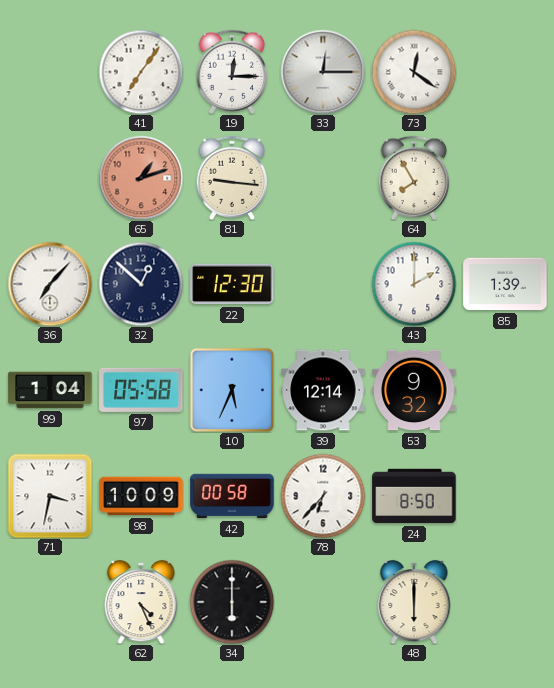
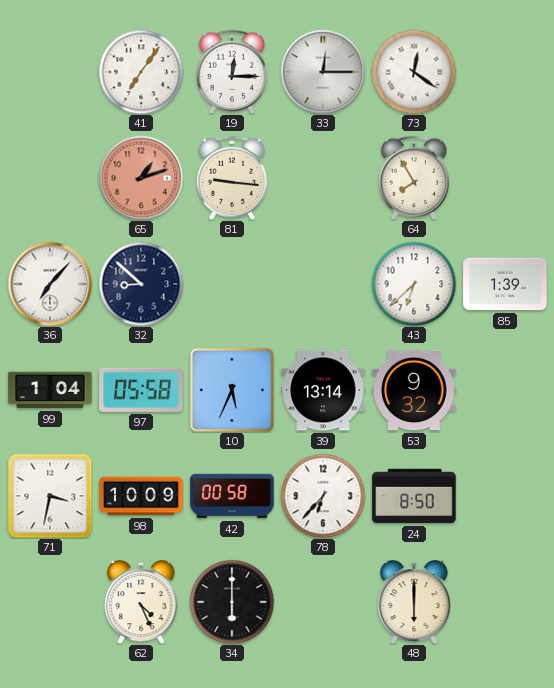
32: 12:52 -> 8:52
22: 12:30 -> none
43: 2:00 -> 6:38
39: 12:14 -> 13:14
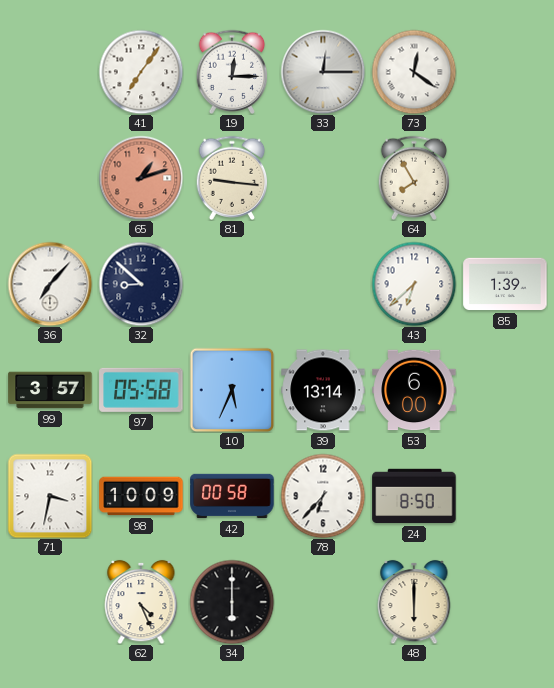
99: 1:04 -> 3:57
53: 9:32 -> 6:00
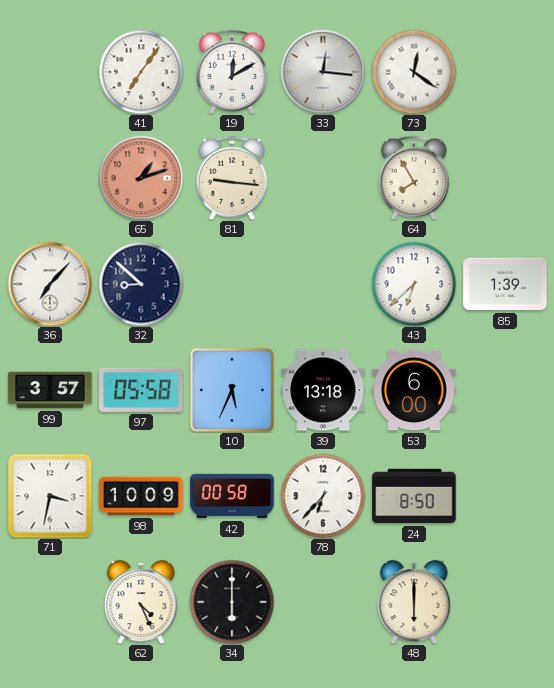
19: 12:15 -> 12:10
33: 12:15 -> 12:16
39: 13:14 -> 13:18
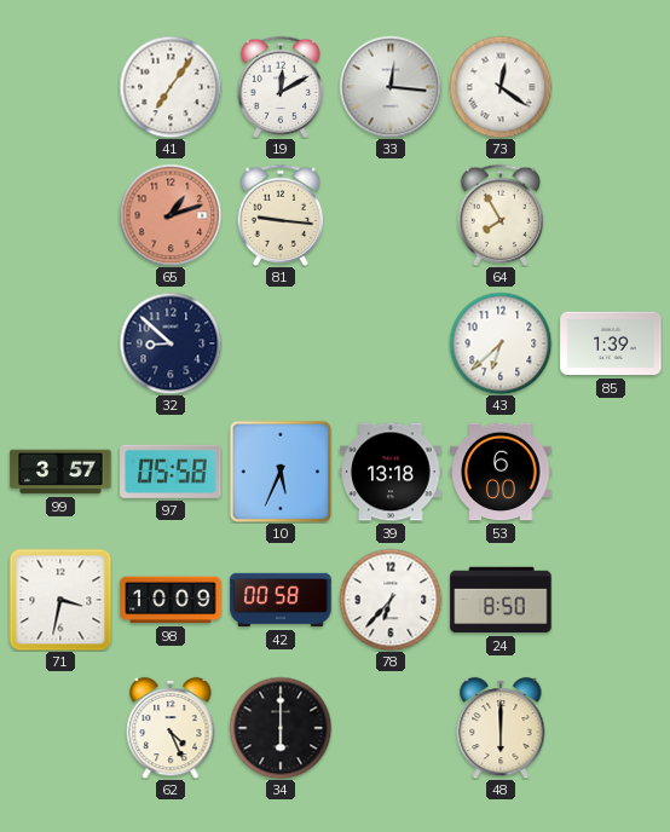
36: 7:07 -> none
